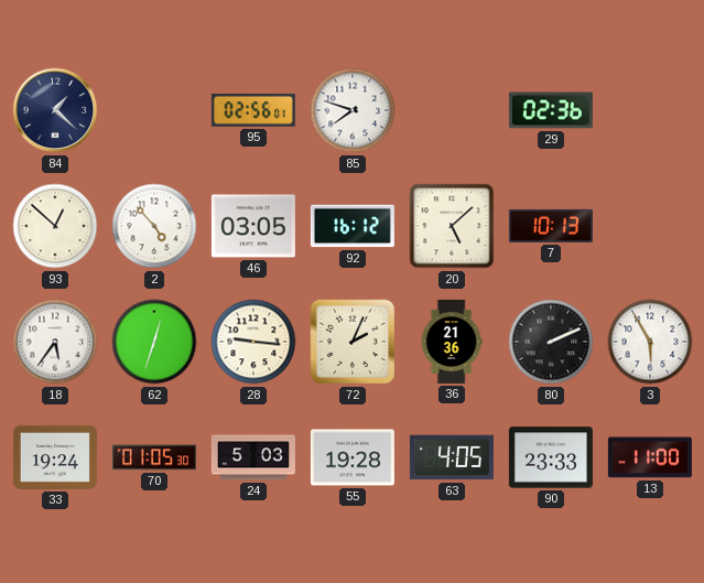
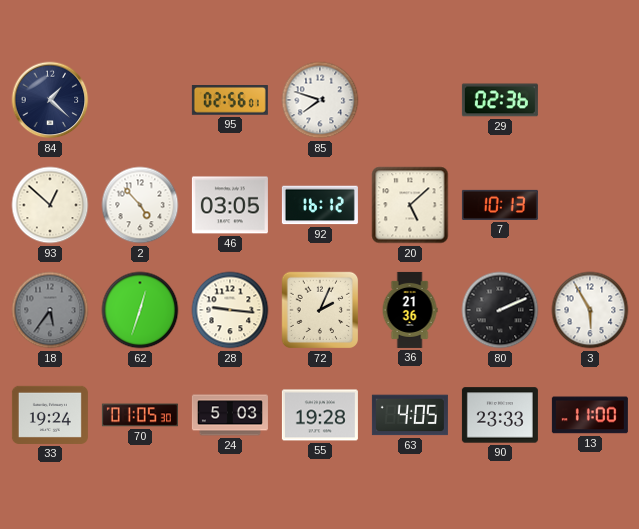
18 dial: white -> grey
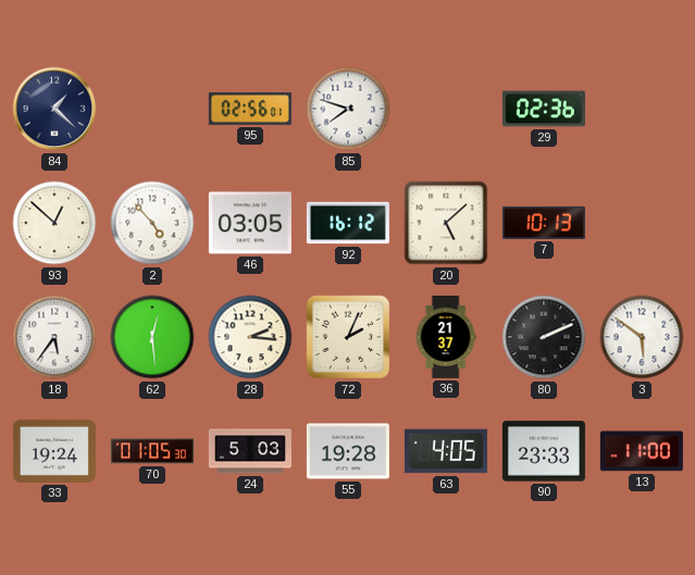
18 dial: grey -> white
62: 12:33 -> 12:29
28: 9:16 -> 2:16
36: 21:36 -> 21:37
3: 5:55 -> 5:51
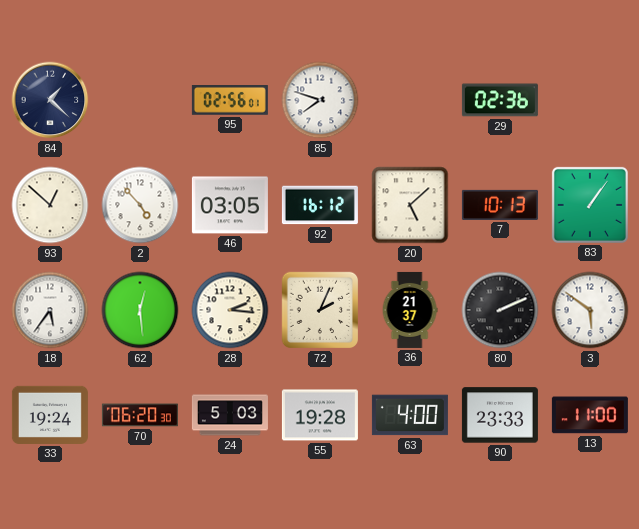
83: none -> 1:06
70: 01:05 -> 06:20
63: 4:05 -> 4:00
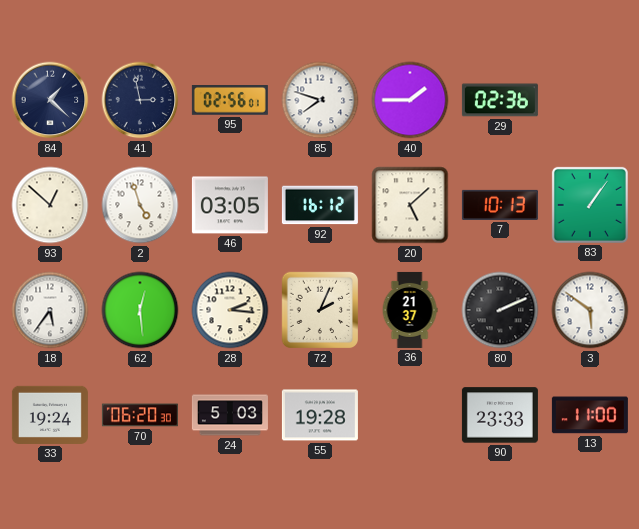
41: none -> 2:58
40: none -> 1:45
2: 4:53 -> 4:57
63: 4:00 -> none
